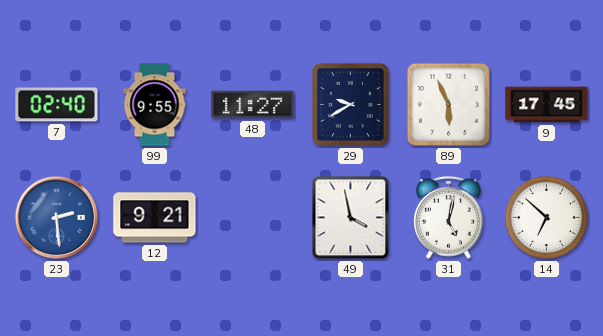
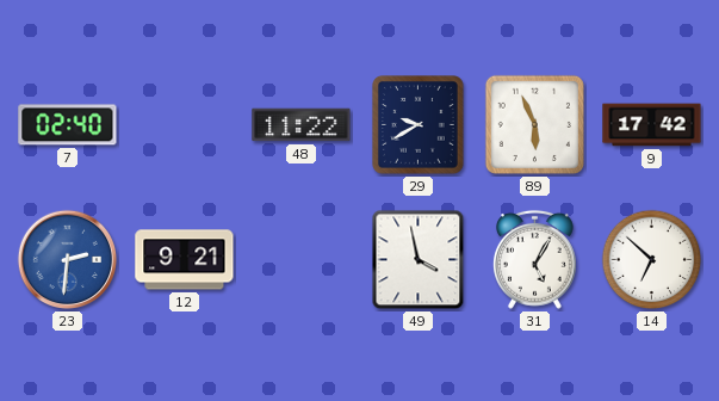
99: 9:55 -> none
48: 11:27 -> 11:22
9: 17:45 -> 17:42
23: 2:29 -> 2:31
31: 5:02 -> 5:05
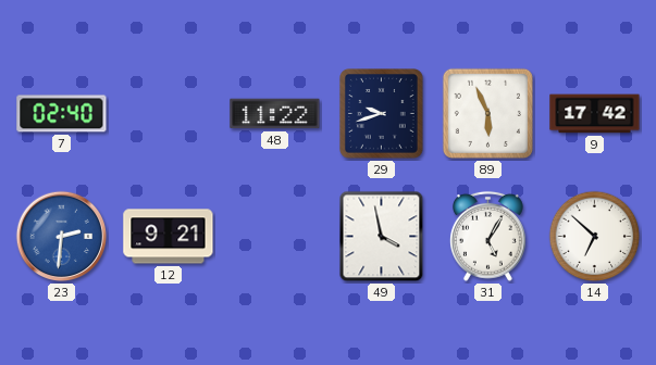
29: 9:40 -> 9:42
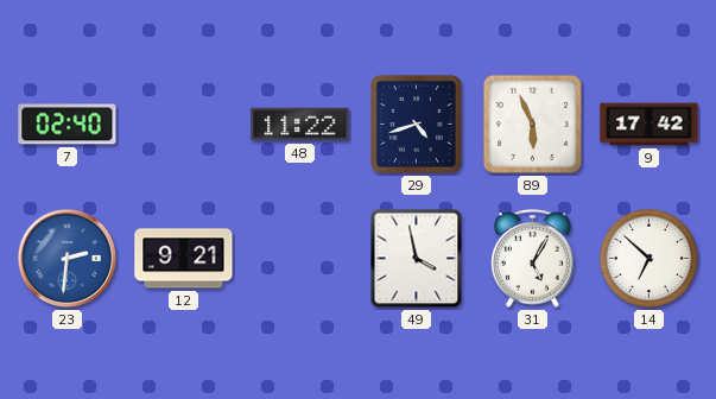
29: 9:42 -> 4:42
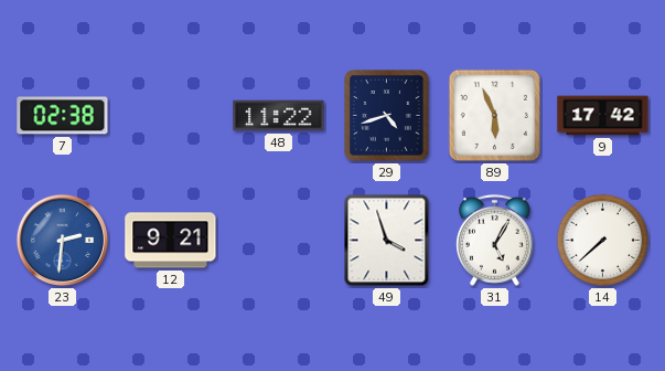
7: 02:40 -> 02:38
49: 3:58 -> 3:57
14: 6:52 -> 7:38
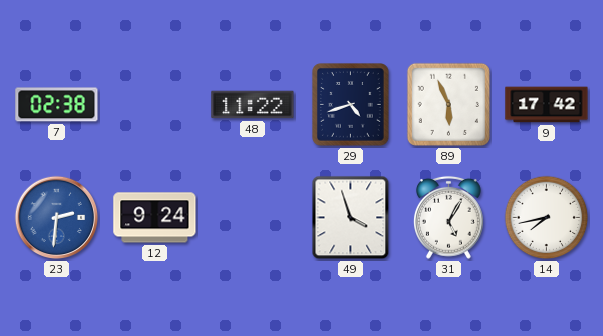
12: 9:21 -> 9:24
14: 7:38 -> 7:43
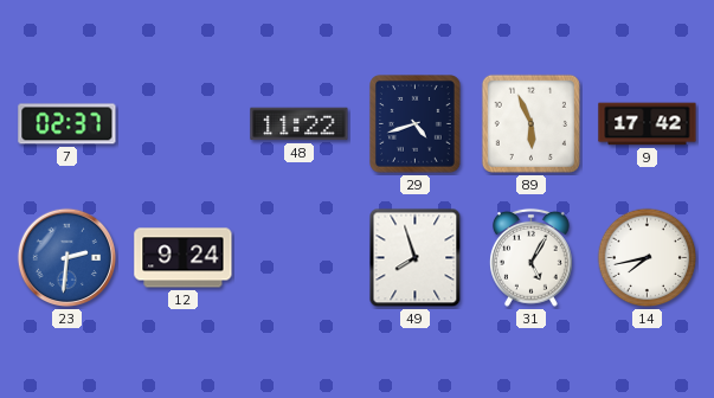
7: 02:38 -> 02:37
49: 3:57 -> 7:57
